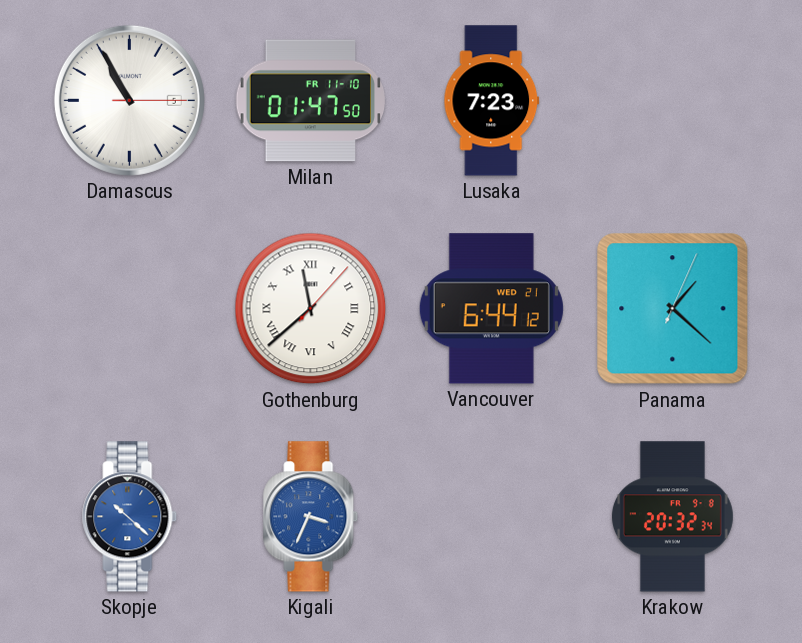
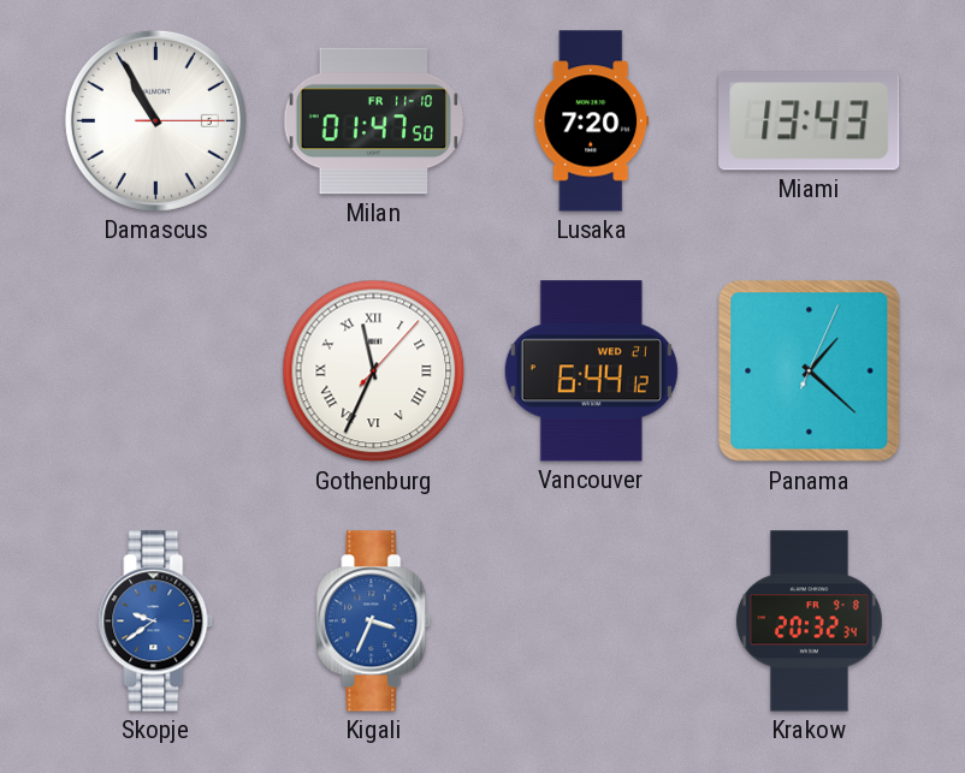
Lusaka: 7:23 -> 7:20
Miami: none -> 13:43
Gothenburg: 11:38 -> 11:34
Skopje: 10:22 -> 9:39
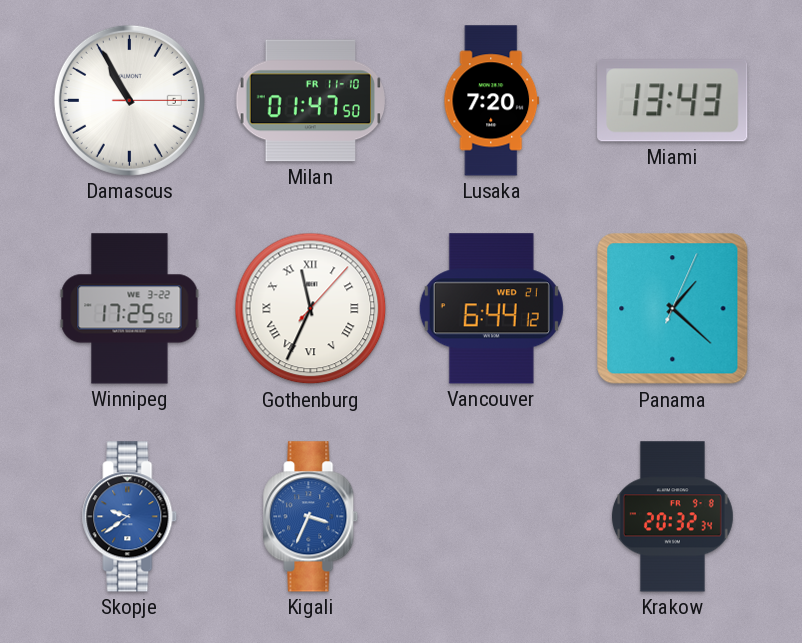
Winnipeg: none -> 17:25
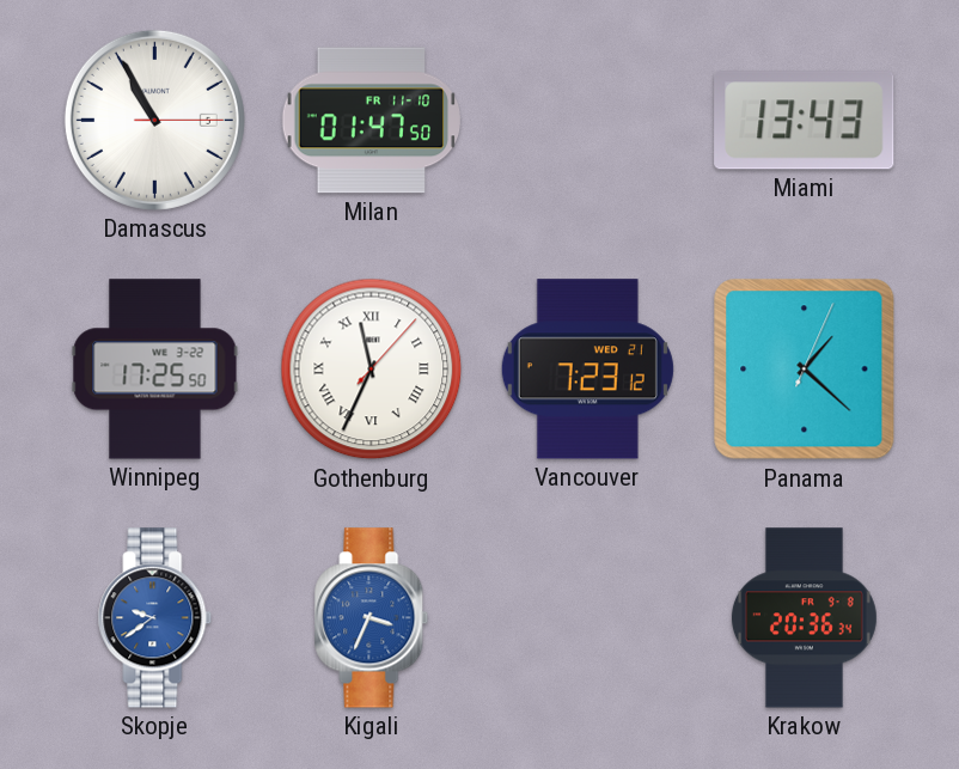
Lusaka: 7:20 -> none
Vancouver: 6:44 -> 7:23
Krakow: 20:32 -> 20:36
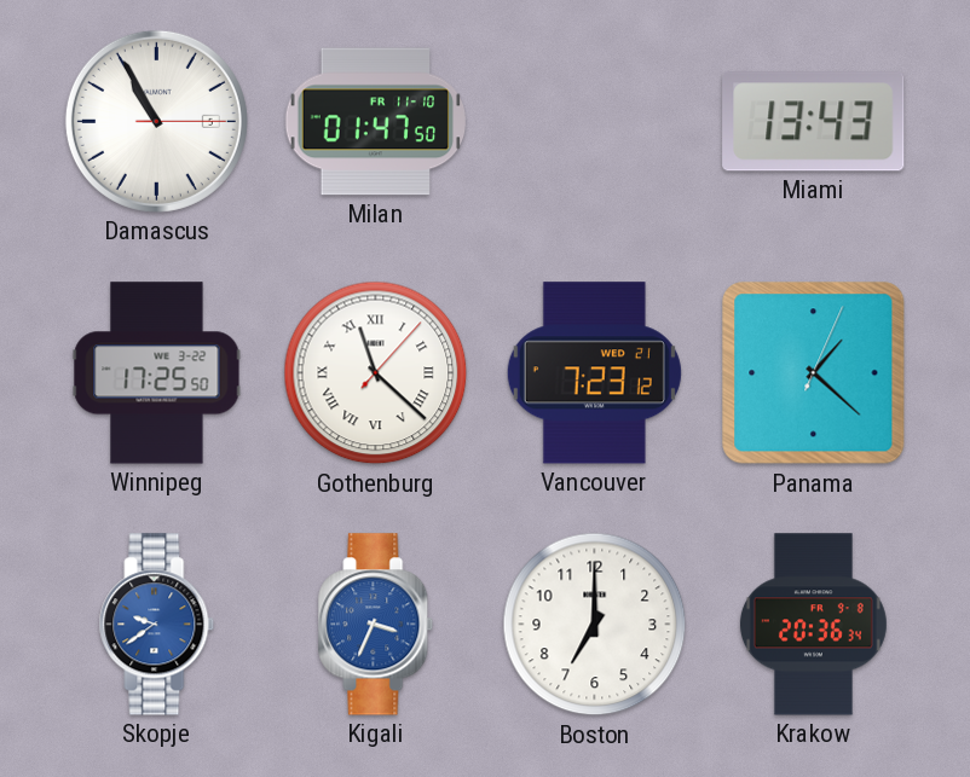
Gothenburg: 11:34 -> 11:22
Boston: none -> 7:00
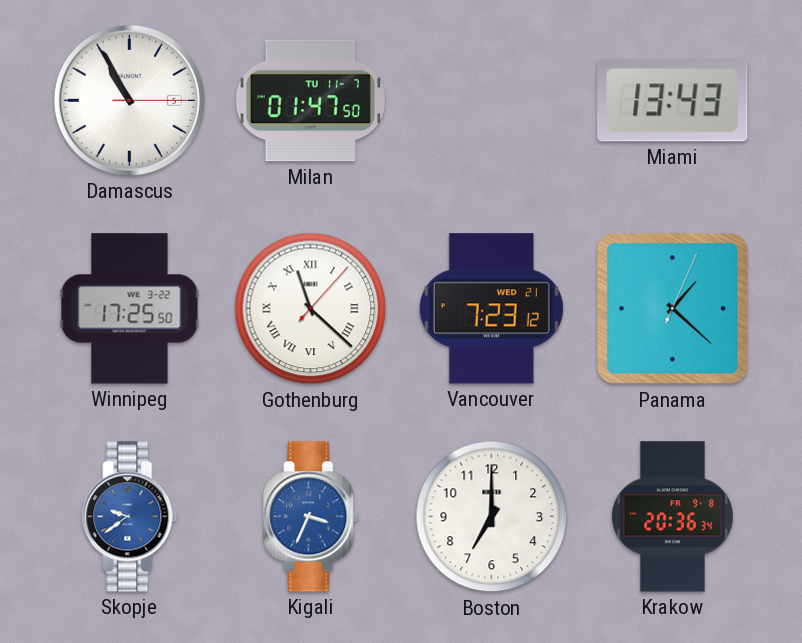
Milan date: FR 11-10 -> TU 11-7
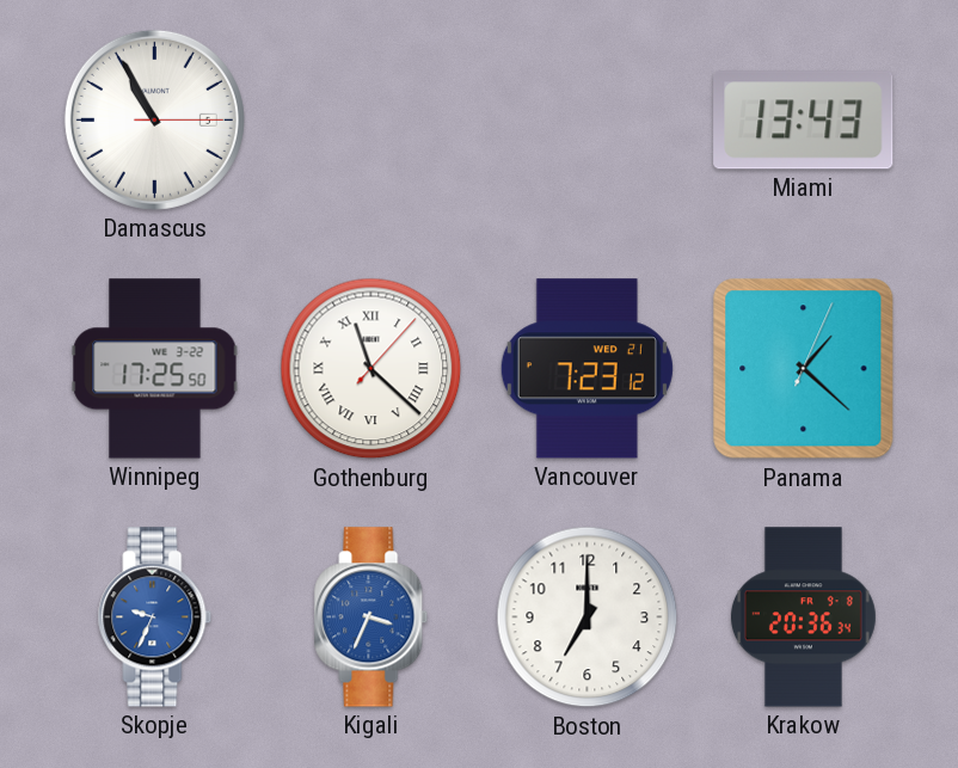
Milan: 01:47 -> none
Skopje: 9:39 -> 9:34
